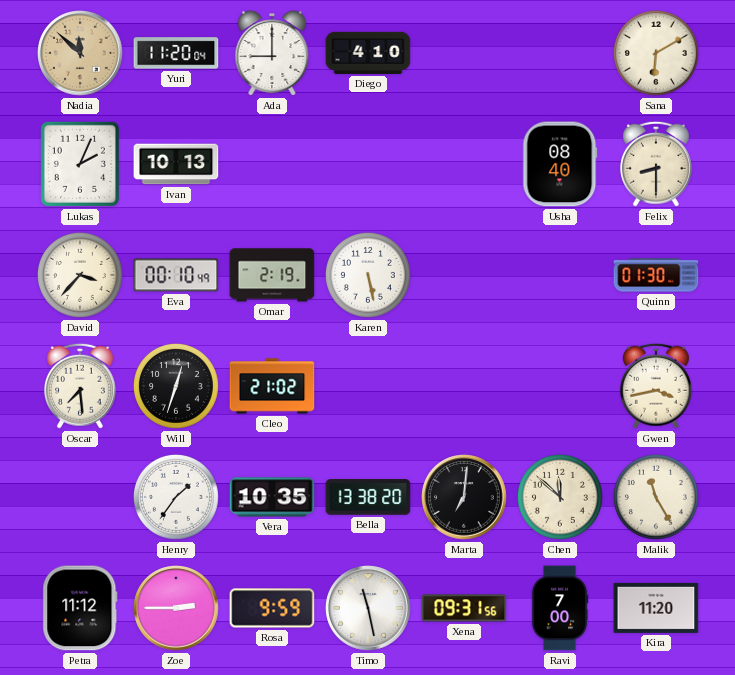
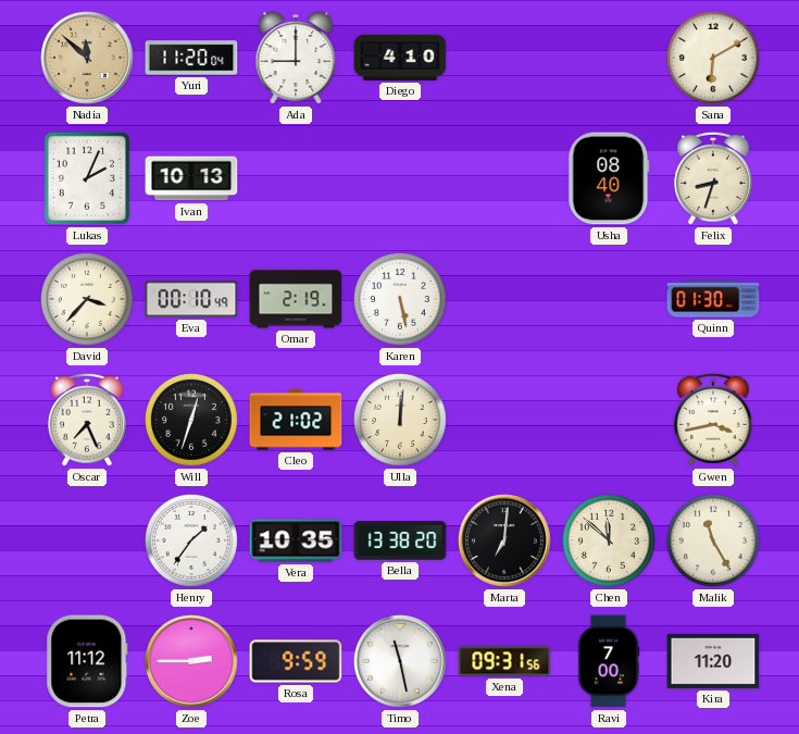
Felix: 8:30 -> 8:33
Oscar: 7:29 -> 7:26
Ulla: none -> 12:01
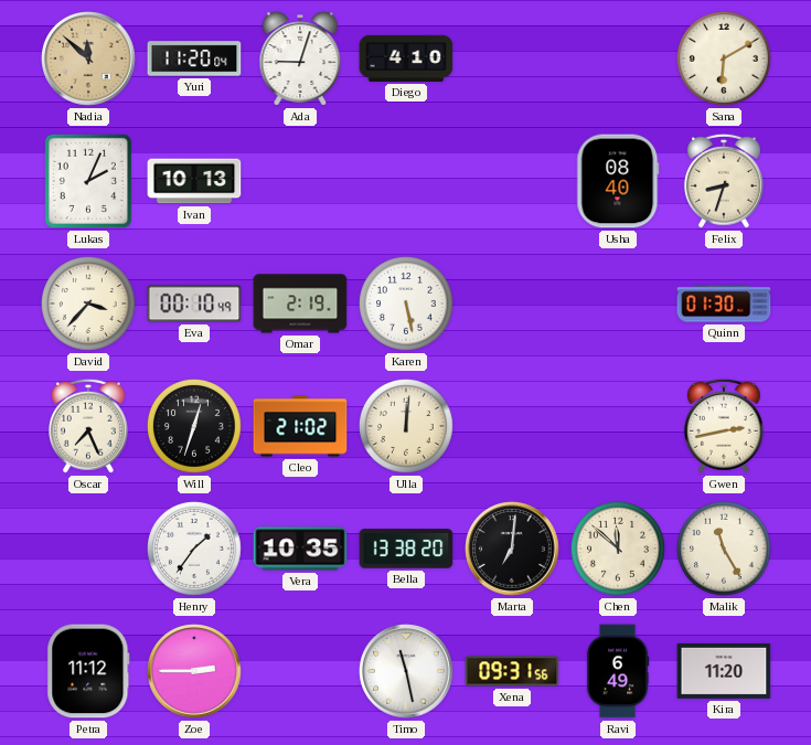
Ada: 9:00 -> 9:03
Gwen: 3:43 -> 2:43
Rosa: 9:59 -> none
Ravi: 7:00 -> 6:49
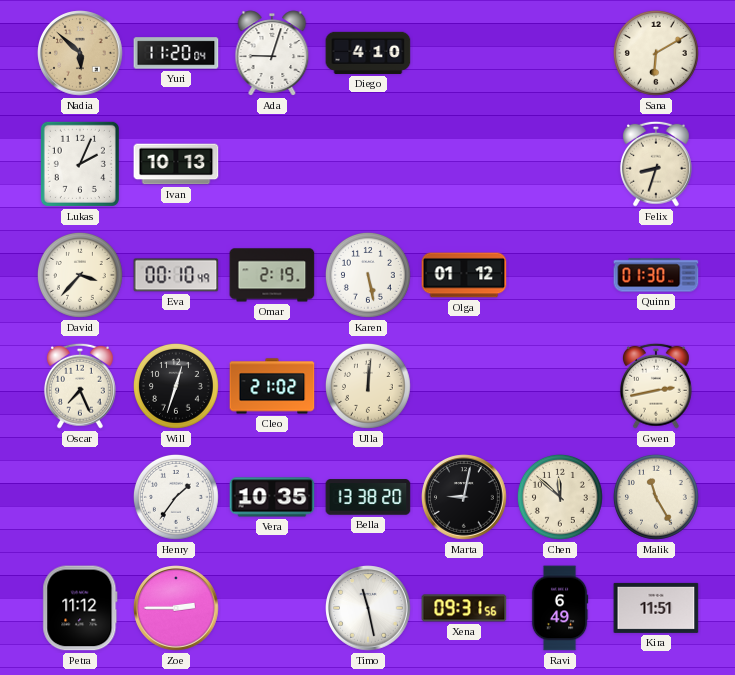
Nadia: 11:52 -> 5:52
Usha: 08:40 -> none
Olga: none -> 01:12
Marta: 7:01 -> 9:02
Kira: 11:20 -> 11:51
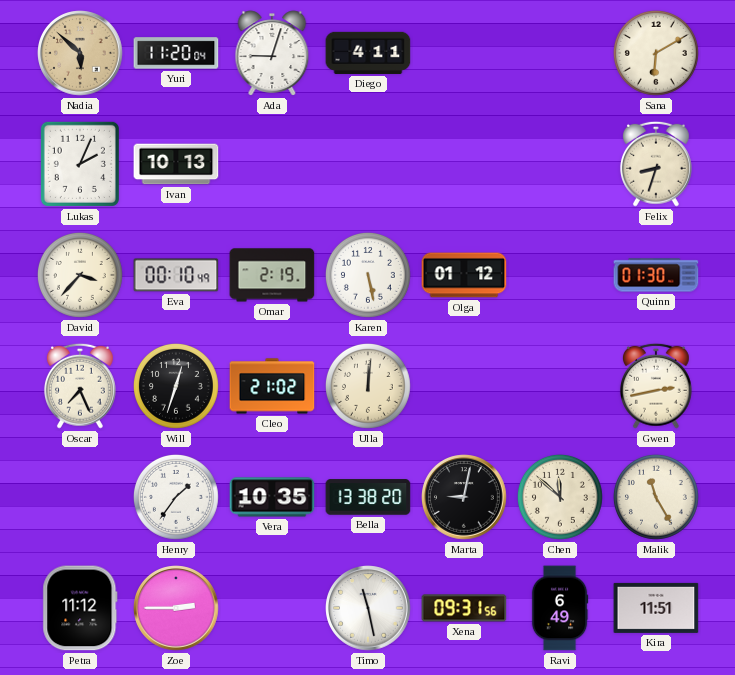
Diego: 4:10 -> 4:11
